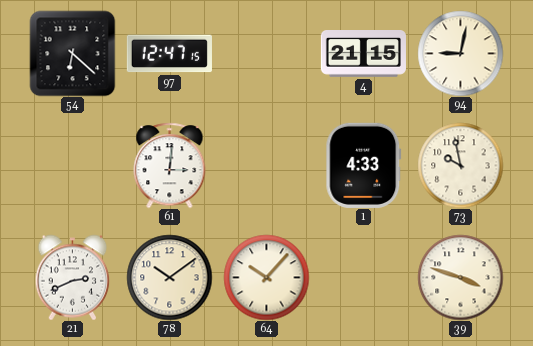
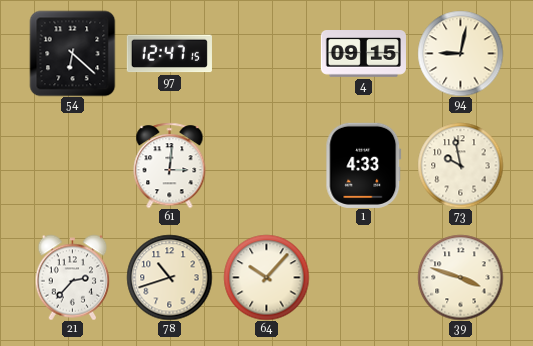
4: 21:15 -> 09:15
21: 2:41 -> 2:37
78: 10:09 -> 10:42
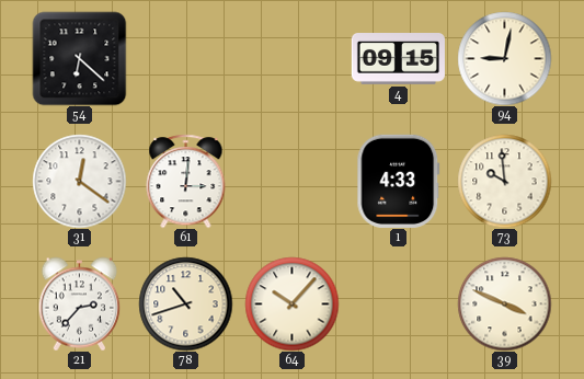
97: 12:47 -> none
31: none -> 12:21
73: 9:58 -> 9:59
39: 3:48 -> 3:49
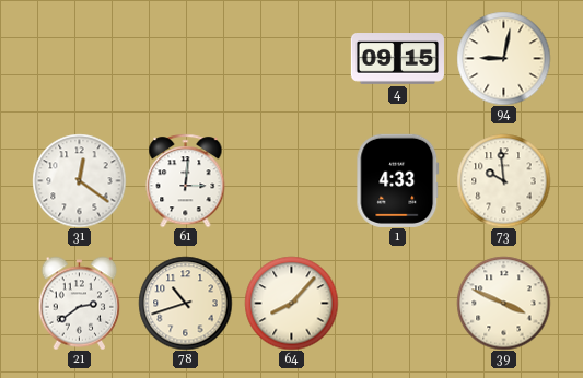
54: 6:22 -> none
21: 2:37 -> 2:39
64: 10:07 -> 8:07
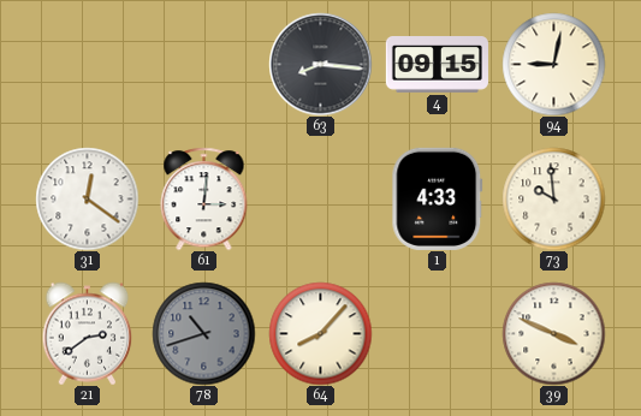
63: none -> 8:16
78 dial: cream -> grey
